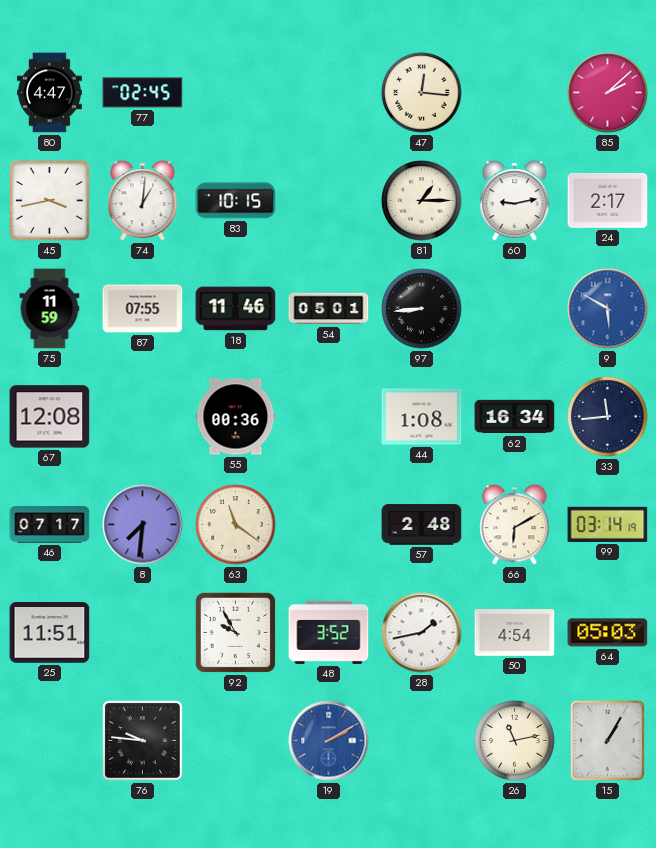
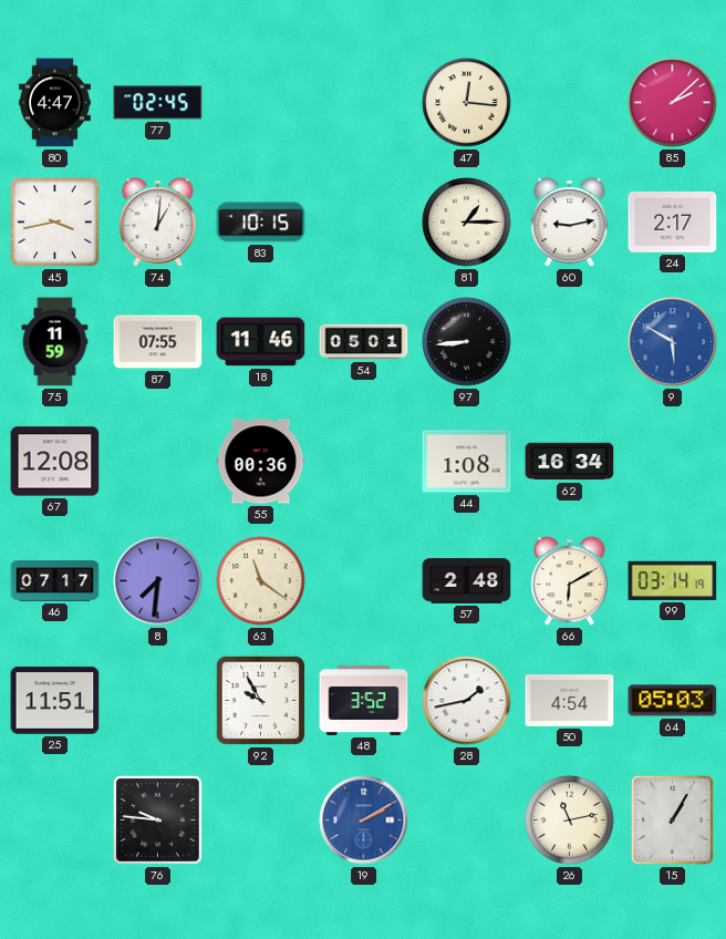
33: 11:44 -> none
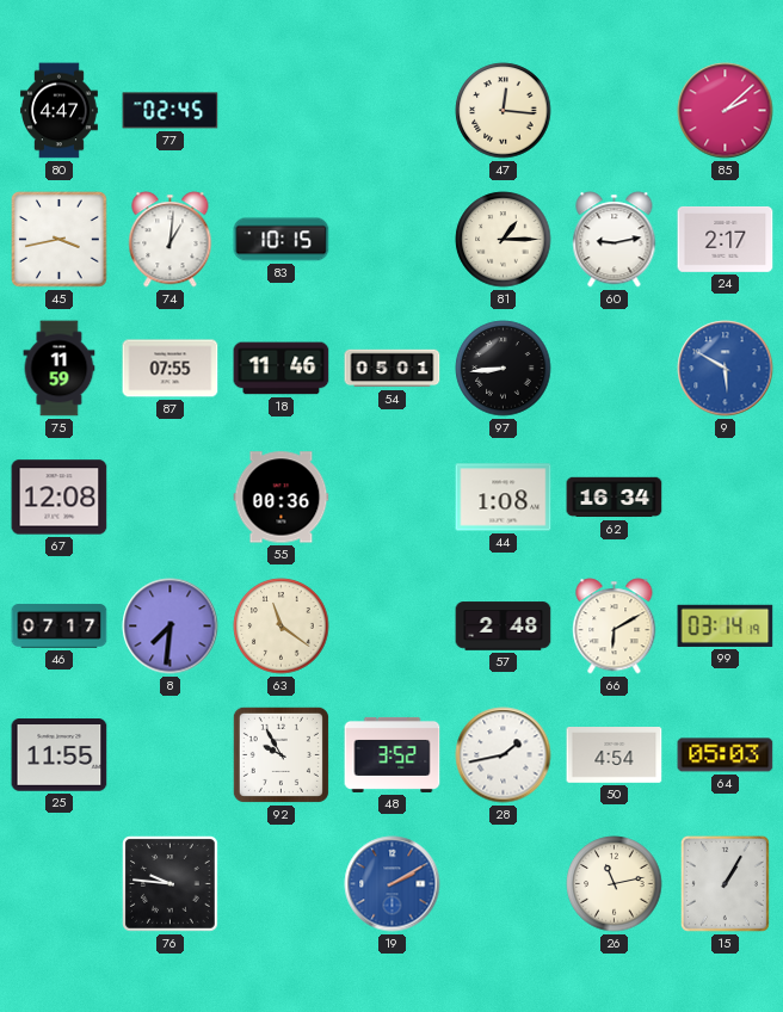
25: 11:51 -> 11:55
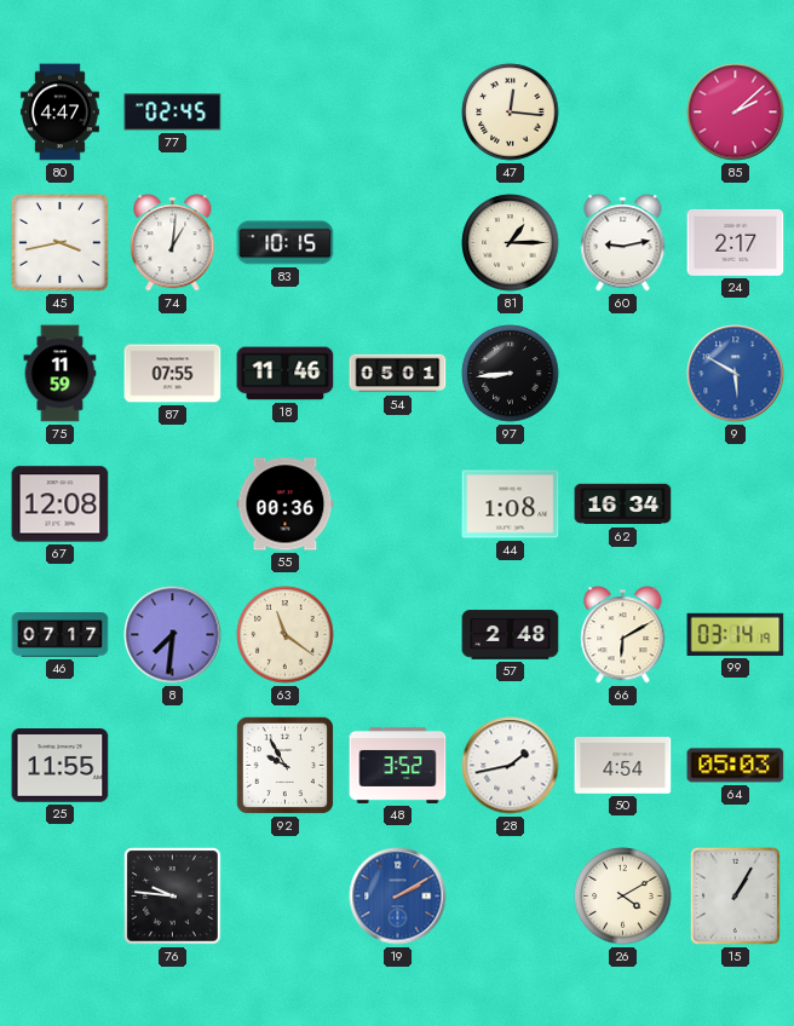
26: 11:13 -> 4:10
